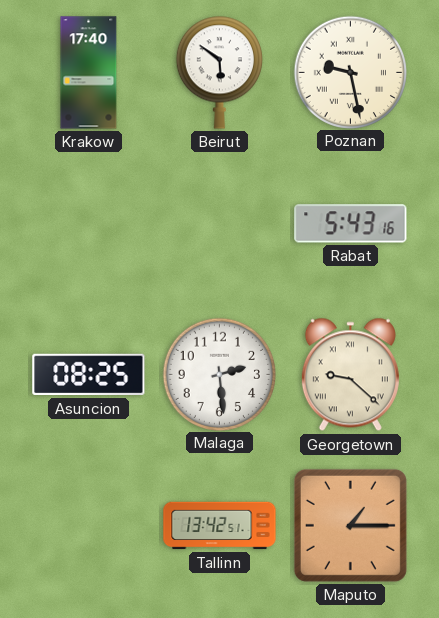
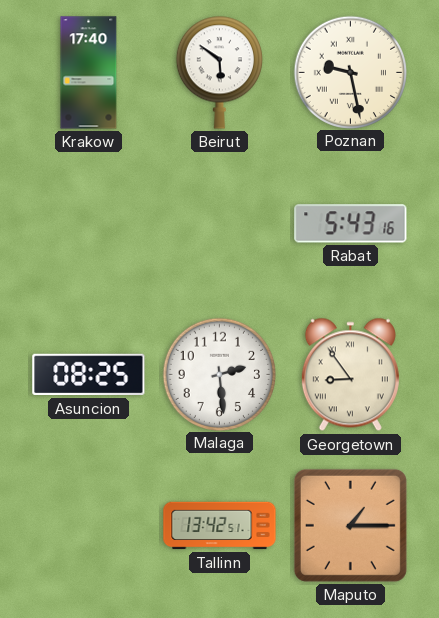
Georgetown: 9:22 -> 8:54
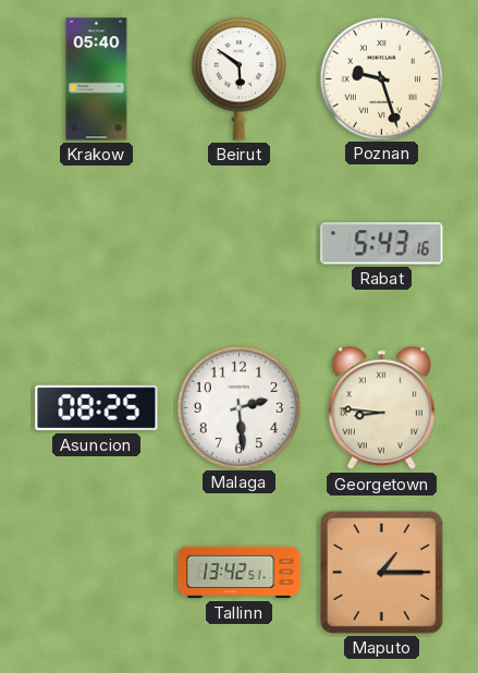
Krakow: 17:40 -> 05:40
Poznan: 9:28 -> 9:27
Georgetown: 8:54 -> 8:46
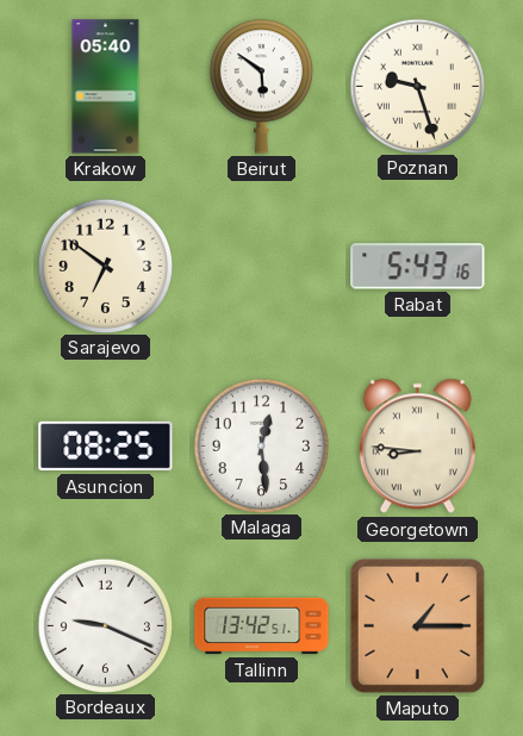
Sarajevo: none -> 6:51
Malaga: 2:29 -> 12:29
Bordeaux: none -> 9:19
